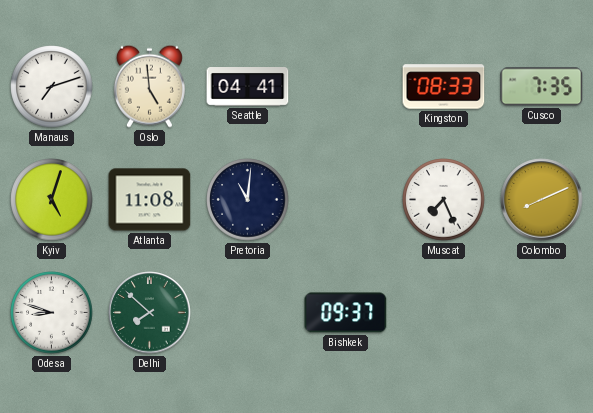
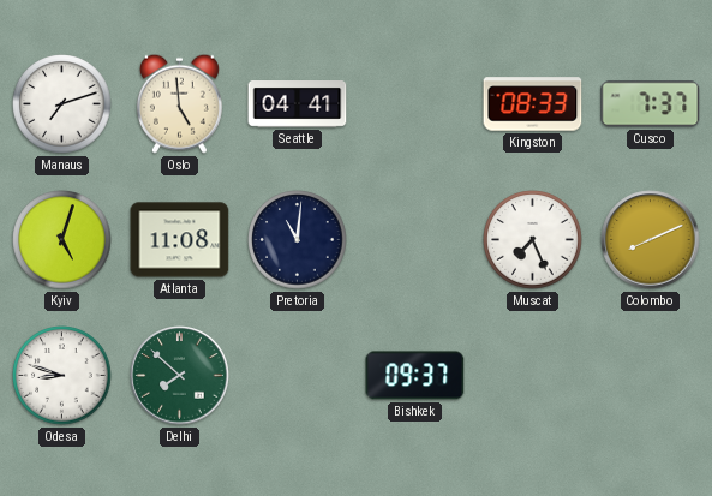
Cusco: 7:35 -> 7:37
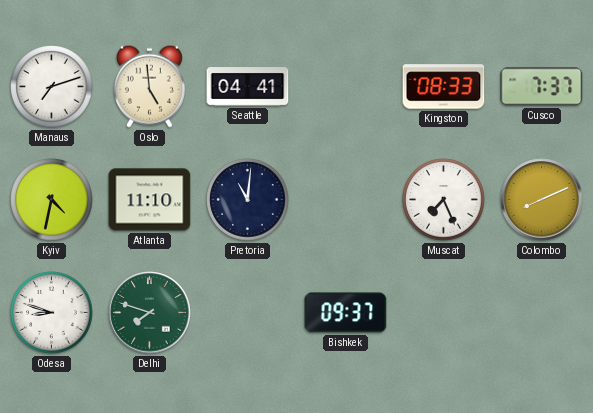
Kyiv: 5:03 -> 4:32
Atlanta: 11:08 -> 11:10
Delhi: 7:52 -> 7:48
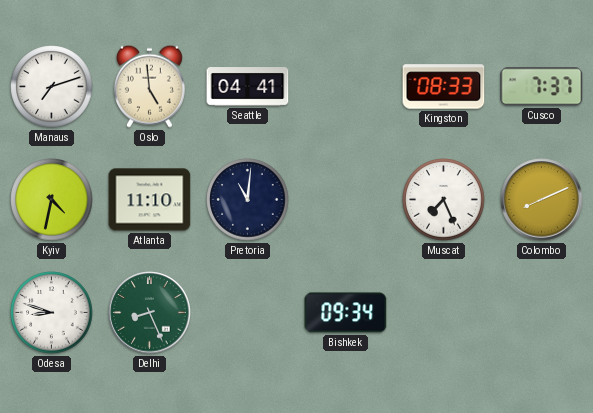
Delhi: 7:48 -> 8:26
Bishkek: 09:37 -> 09:34
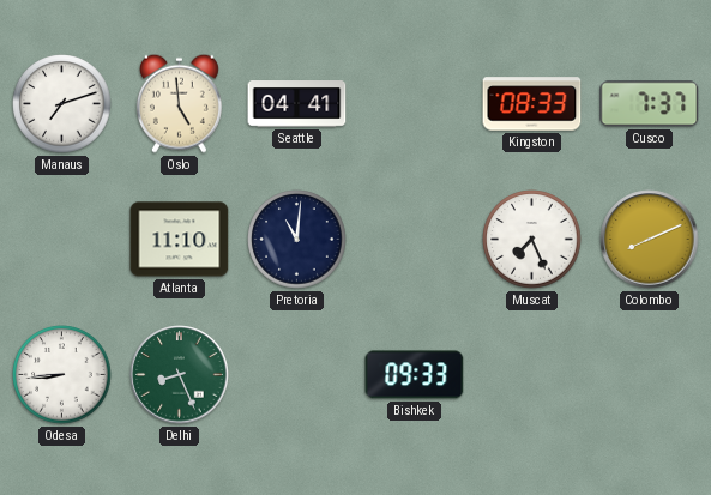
Kyiv: 4:32 -> none
Odesa: 8:48 -> 8:44
Bishkek: 09:34 -> 09:33
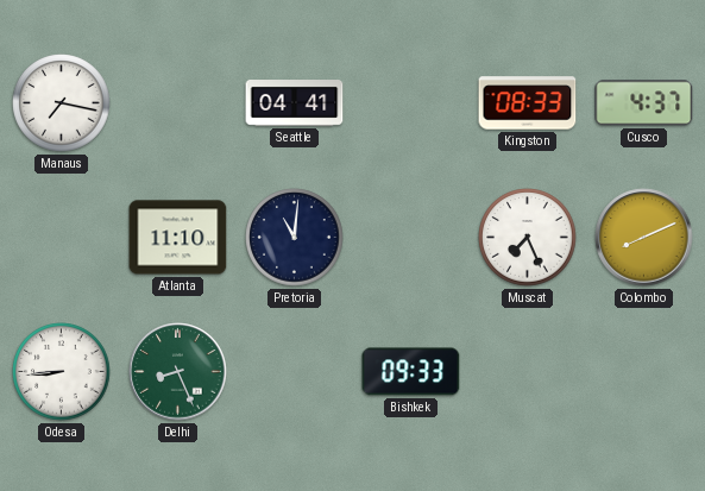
Manaus: 7:12 -> 7:17
Oslo: 4:59 -> none
Cusco: 7:37 -> 4:37
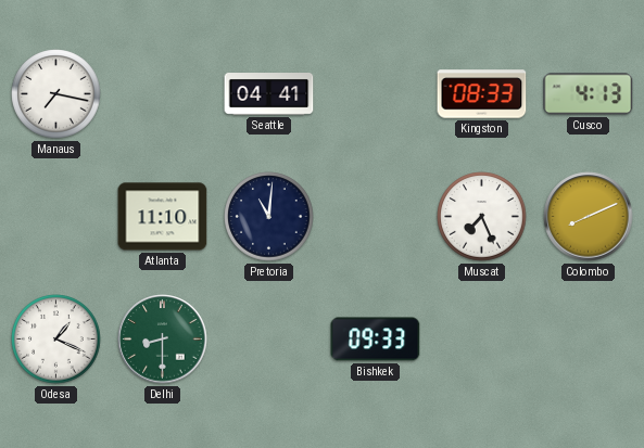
Cusco: 4:37 -> 4:13
Odesa: 8:44 -> 1:19
Delhi: 8:26 -> 8:30
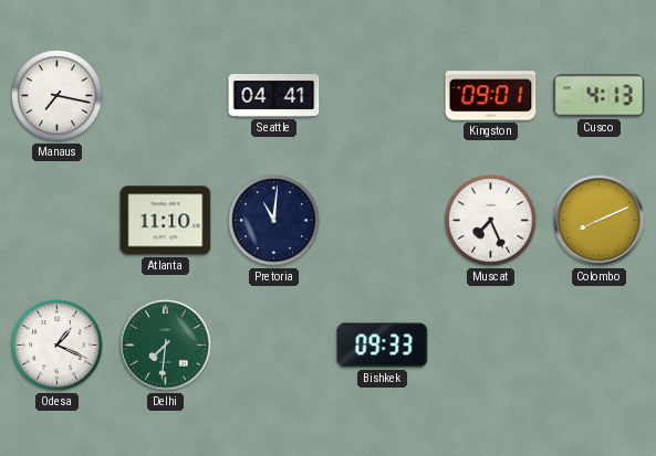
Kingston: 08:33 -> 09:01
Delhi: 8:30 -> 7:31
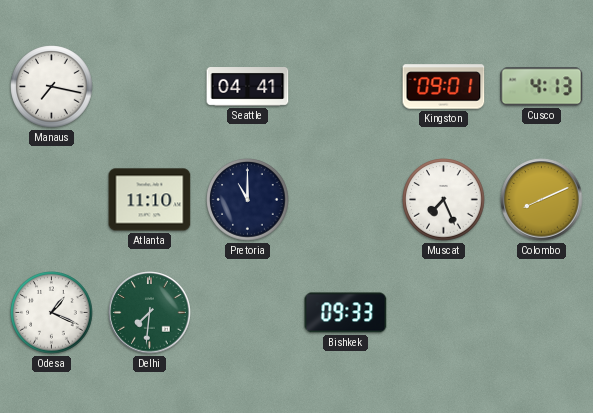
Pretoria: 11:01 -> 11:00
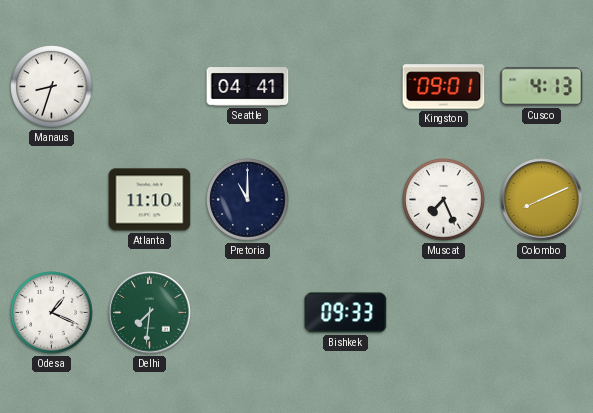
Manaus: 7:17 -> 8:33
